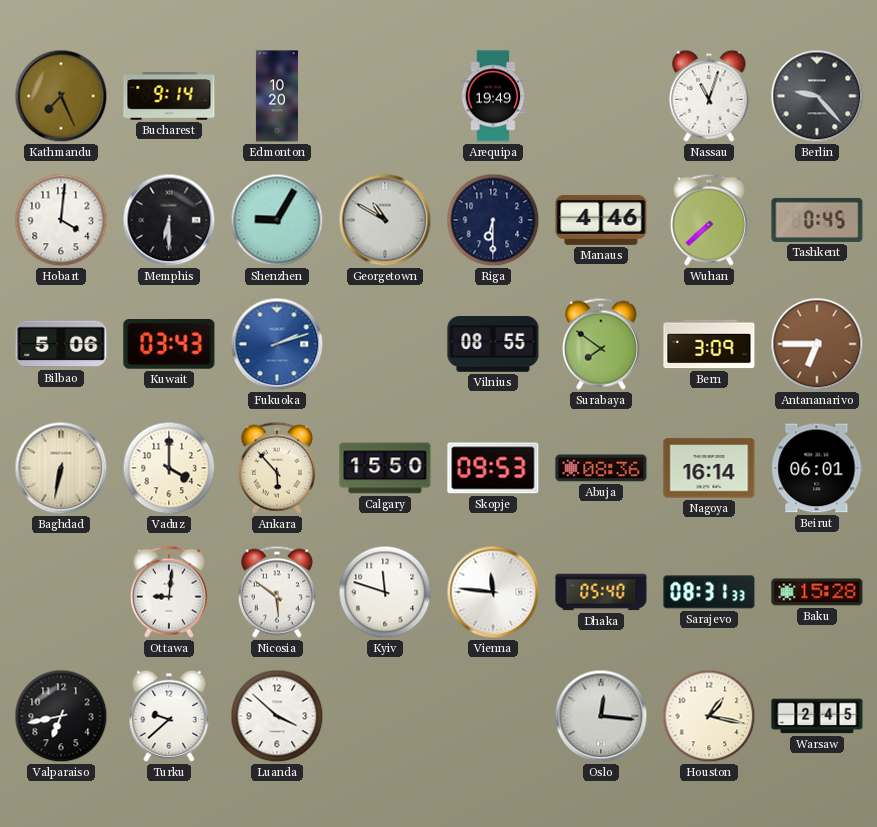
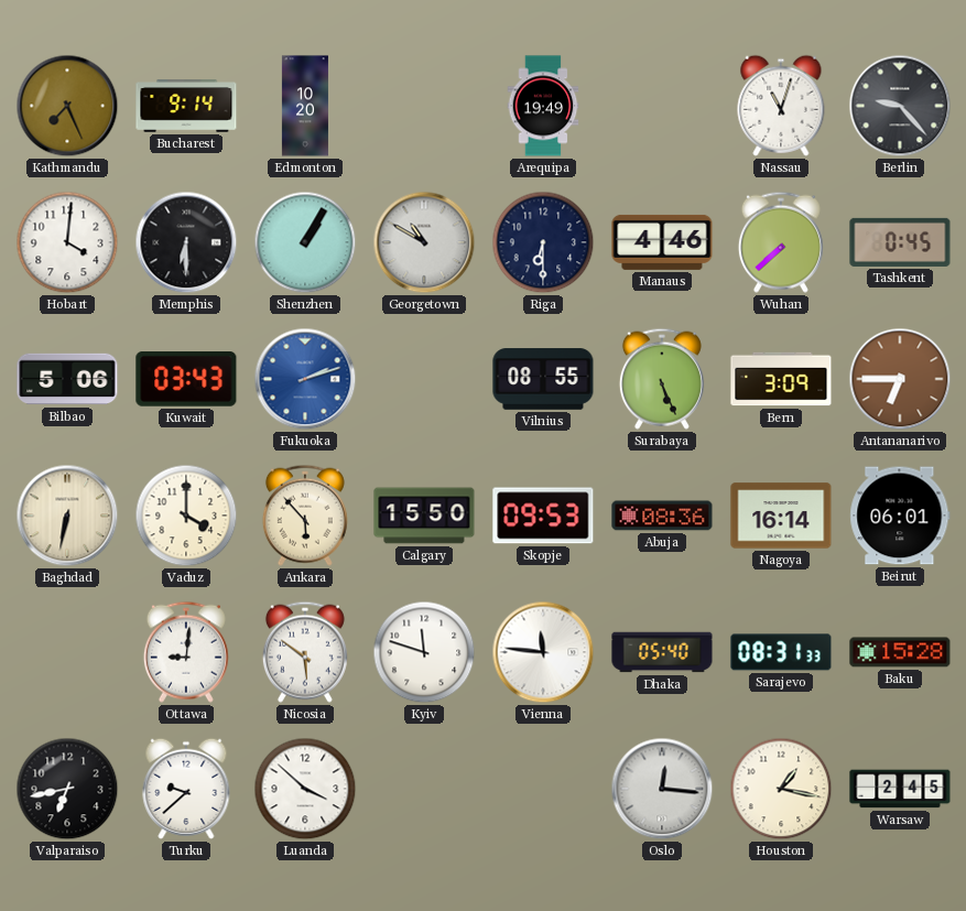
Shenzhen: 9:05 -> 1:05
Surabaya: 7:51 -> 5:26
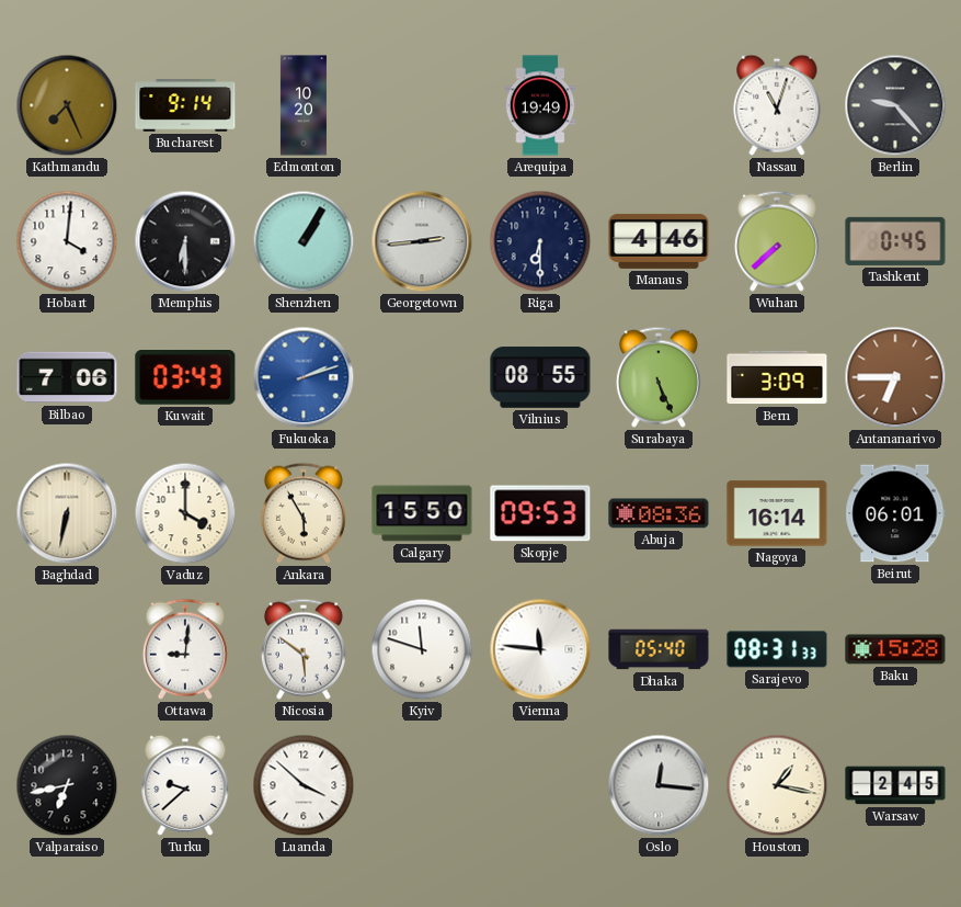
Georgetown: 10:50 -> 2:44
Bilbao: 5:06 -> 7:06
Ankara: 5:53 -> 5:55
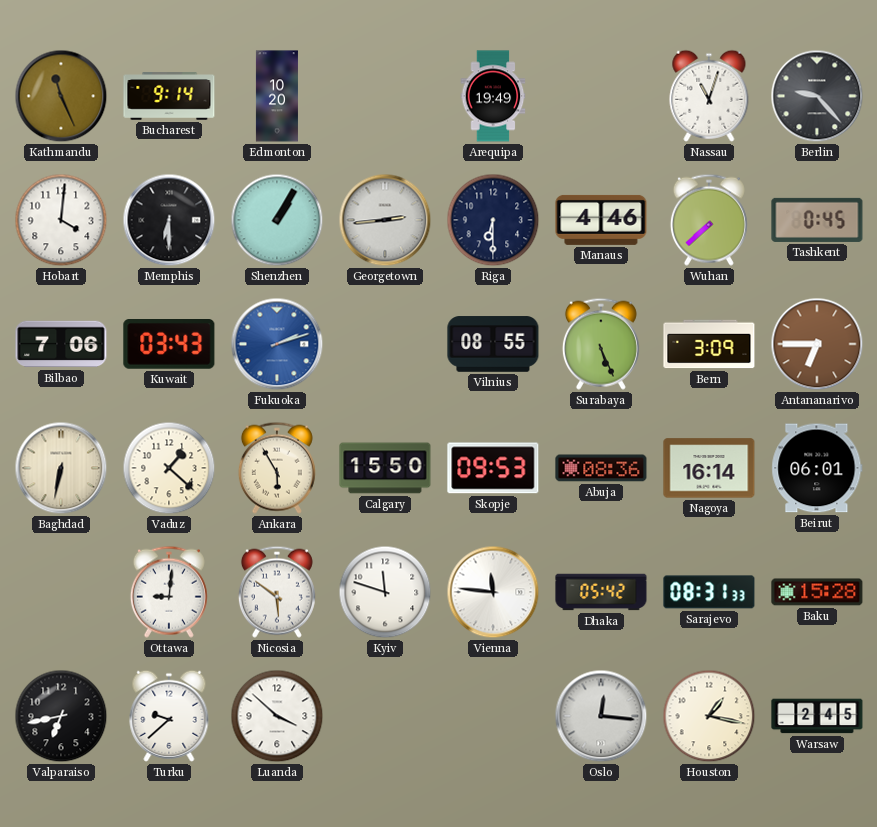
Kathmandu: 7:26 -> 11:26
Vaduz: 4:00 -> 1:22
Dhaka: 05:40 -> 05:42
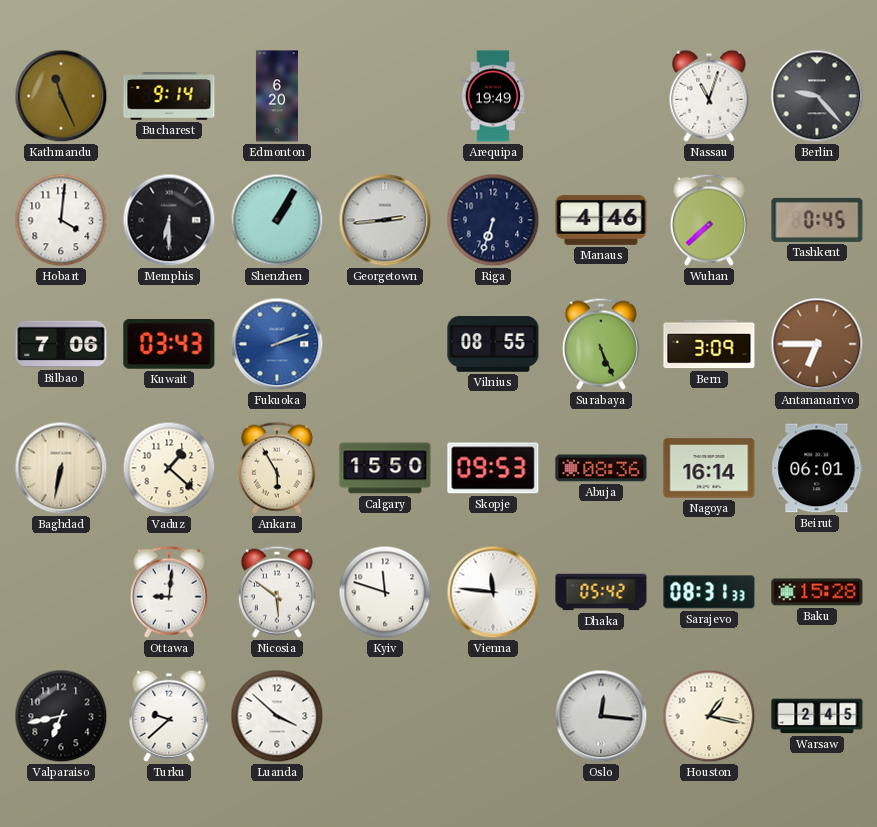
Edmonton: 10:20 -> 6:20
Riga: 6:30 -> 6:33
